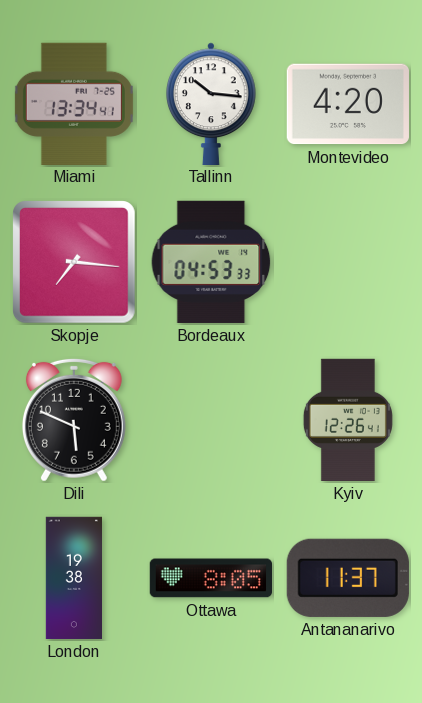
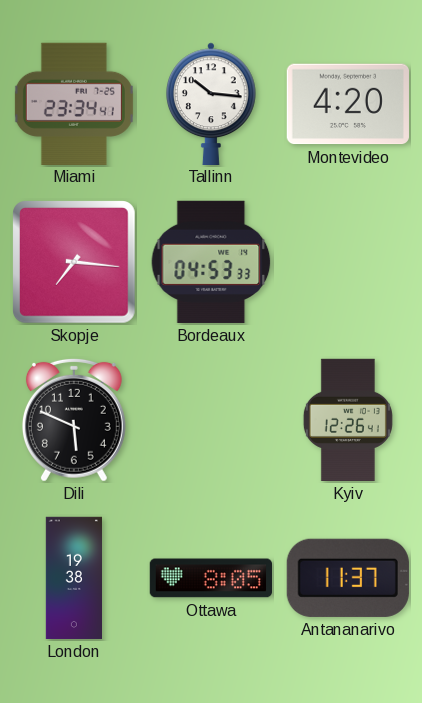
Miami: 13:34 -> 23:34
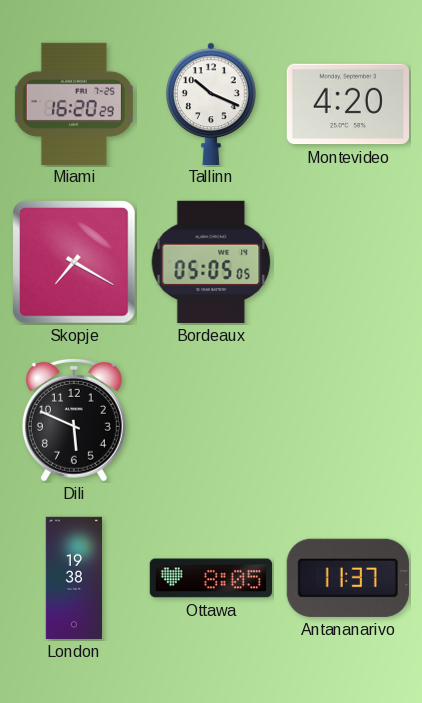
Miami: 23:34 -> 16:20
Tallinn: 10:16 -> 10:19
Skopje: 7:16 -> 7:20
Bordeaux: 04:53 -> 05:05
Kyiv: 12:26 -> none
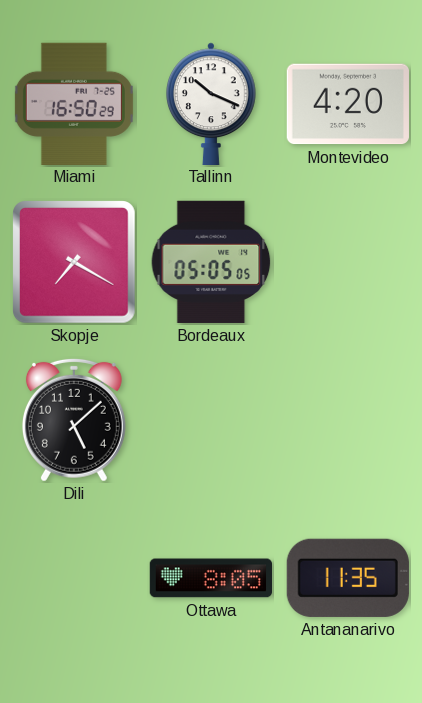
Miami: 16:20 -> 16:50
Dili: 5:49 -> 5:08
London: 19:38 -> none
Antananarivo: 11:37 -> 11:35
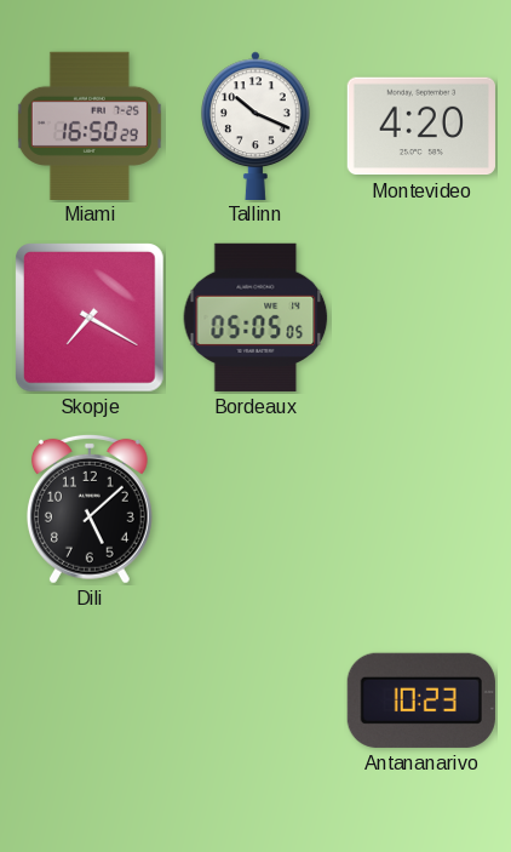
Ottawa: 8:05 -> none
Antananarivo: 11:35 -> 10:23
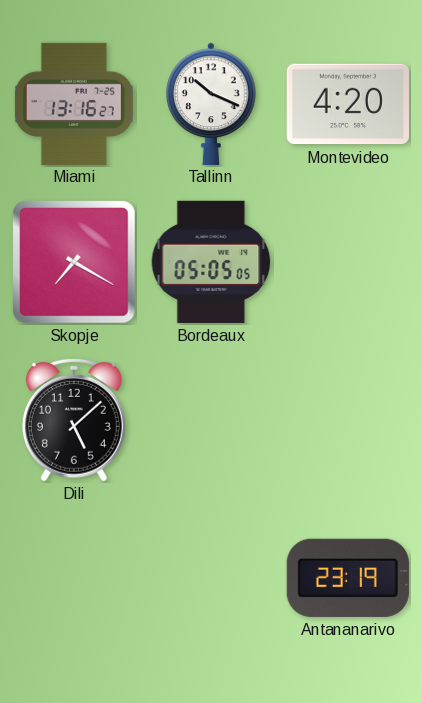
Miami: 16:50 -> 13:16
Antananarivo: 10:23 -> 23:19
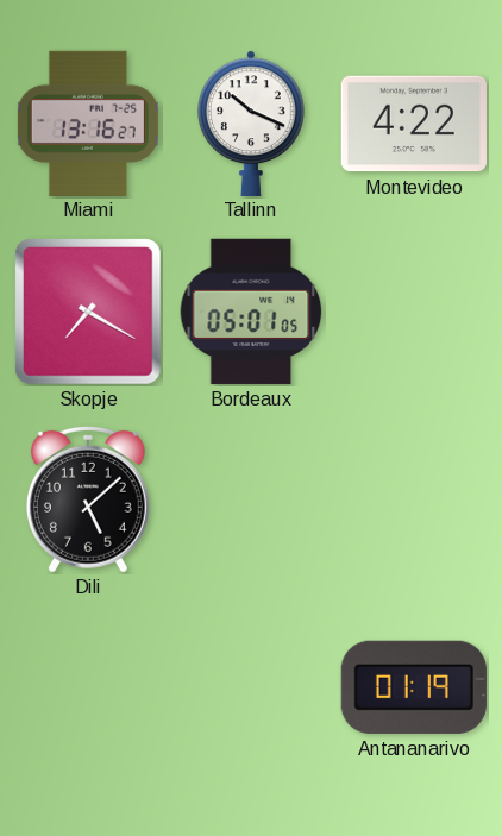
Montevideo: 4:20 -> 4:22
Bordeaux: 05:05 -> 05:01
Antananarivo: 23:19 -> 01:19
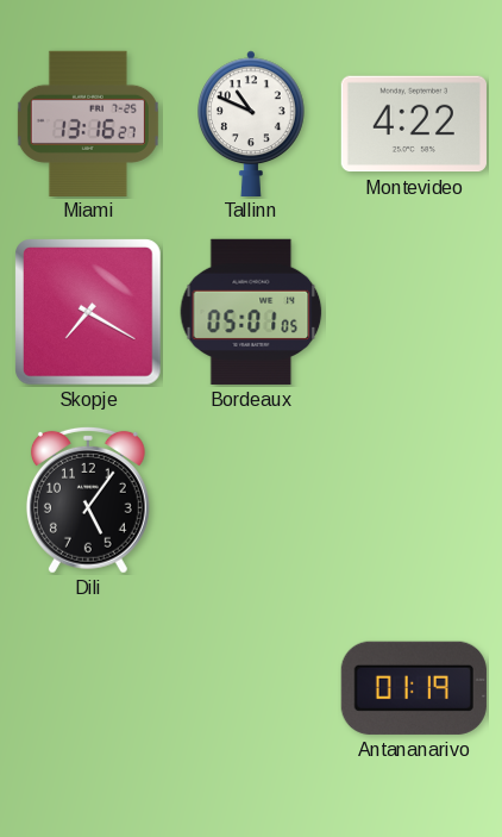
Tallinn: 10:19 -> 10:49
Dili: 5:08 -> 5:06
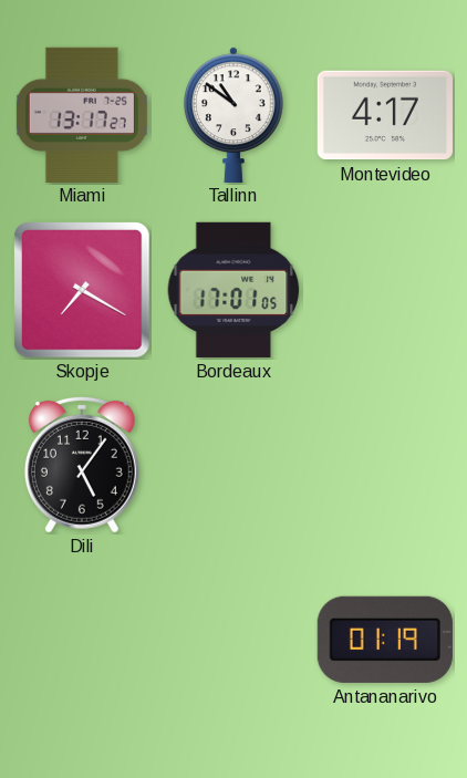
Miami: 13:16 -> 13:17
Tallinn: 10:49 -> 10:51
Montevideo: 4:22 -> 4:17
Bordeaux: 05:01 -> 17:01
